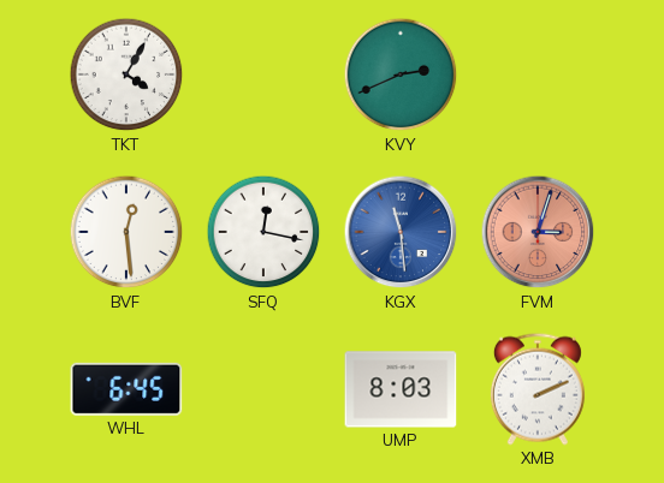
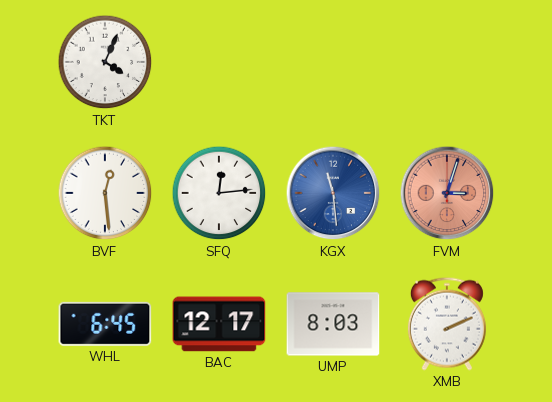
TKT: 4:05 -> 4:04
KVY: 2:41 -> none
SFQ: 12:17 -> 12:14
BAC: none -> 12:17
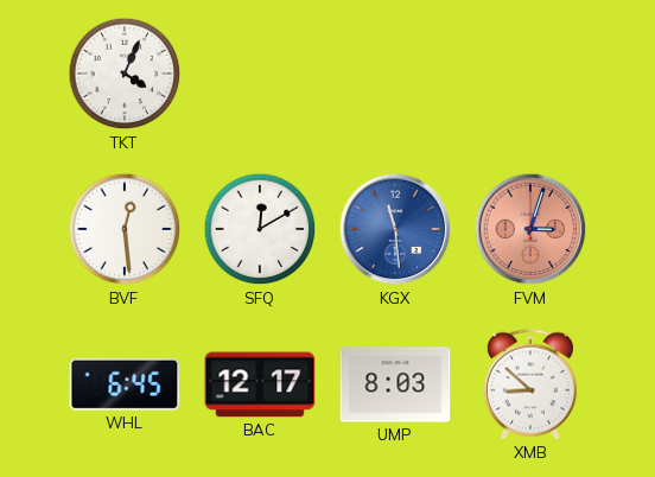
SFQ: 12:14 -> 12:10
XMB: 2:11 -> 8:52
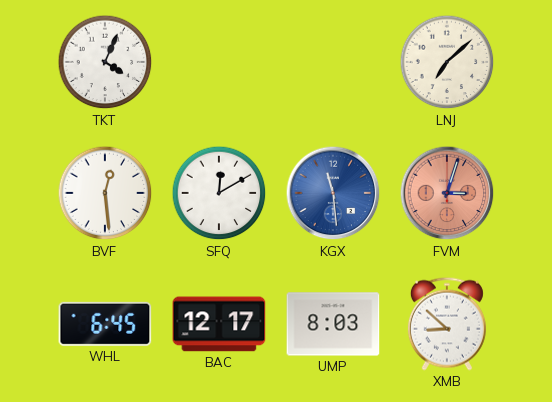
LNJ: none -> 7:08
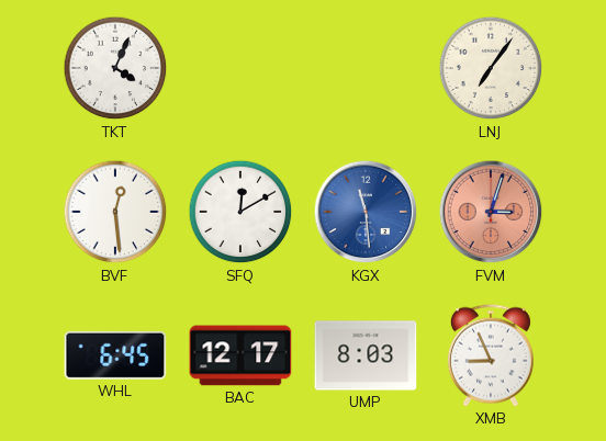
LNJ: 7:08 -> 7:06
XMB: 8:52 -> 8:56
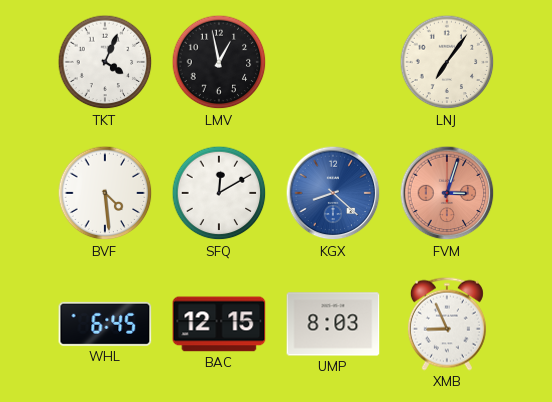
LMV: none -> 12:58
BVF: 12:29 -> 4:29
KGX: 11:29 -> 8:22
BAC: 12:17 -> 12:15
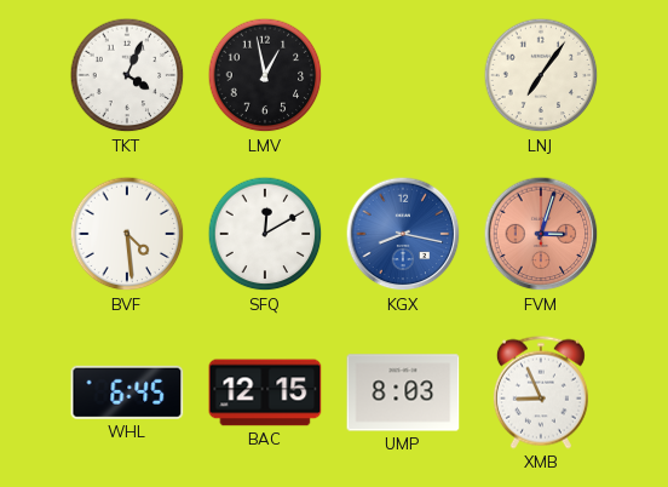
KGX: 8:22 -> 8:17
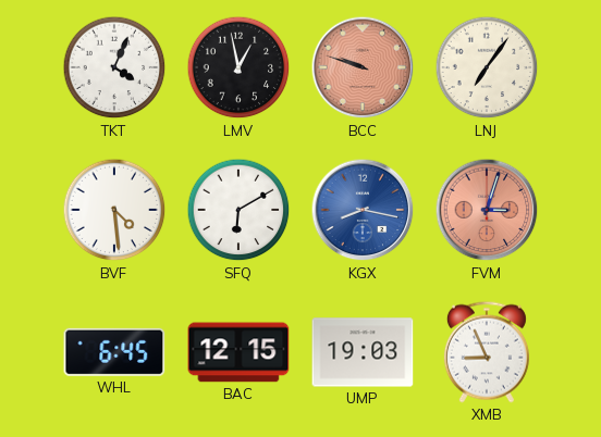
BCC: none -> 9:48
SFQ: 12:10 -> 6:10
UMP: 8:03 -> 19:03
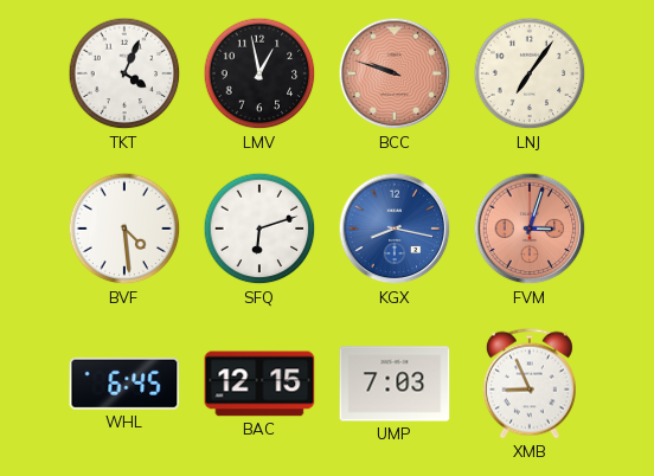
SFQ: 6:10 -> 6:12
UMP: 19:03 -> 7:03
